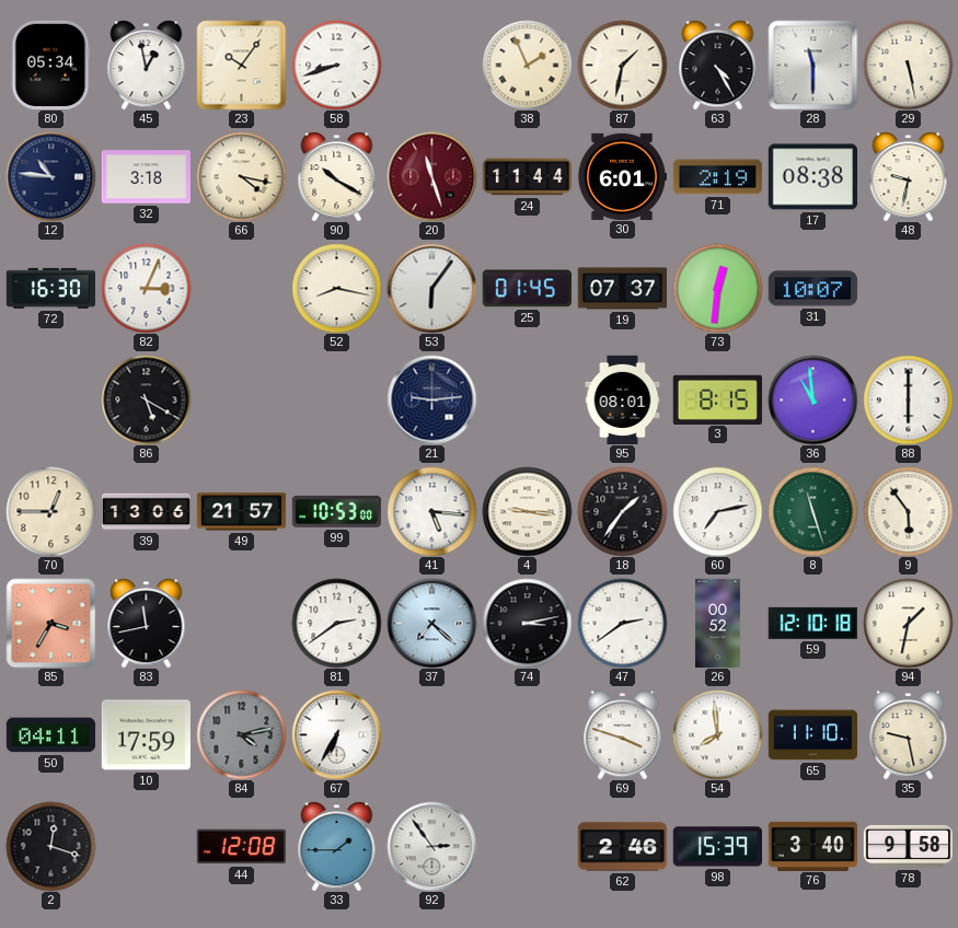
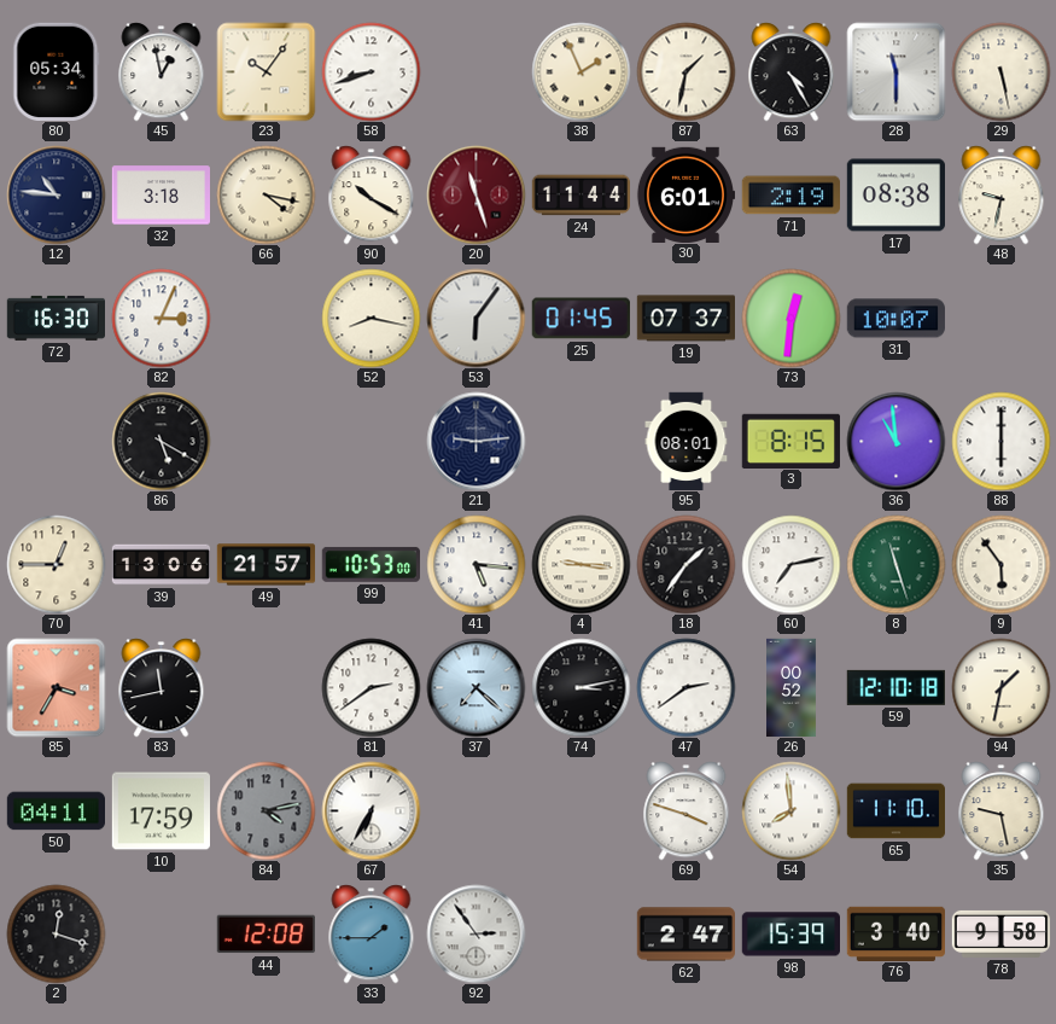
62: 2:46 -> 2:47
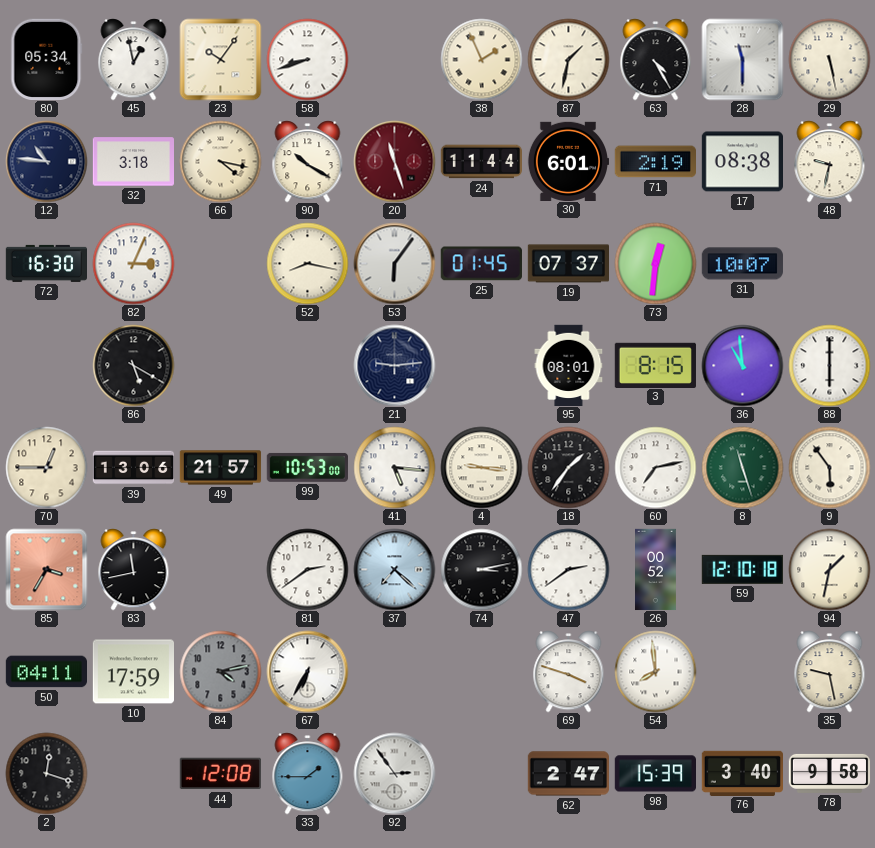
65: 11:10 -> none
